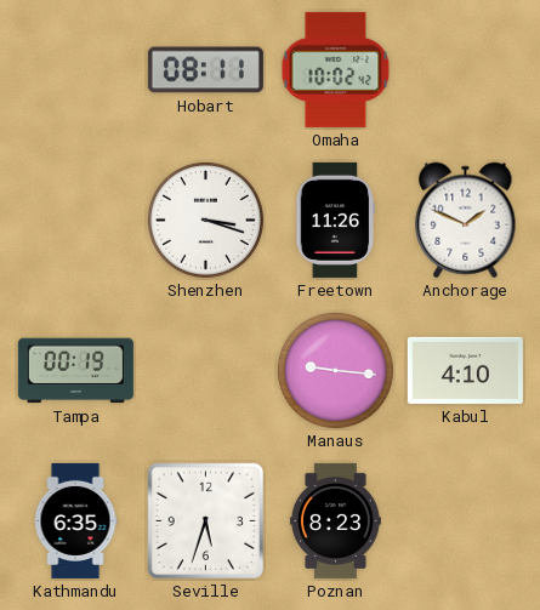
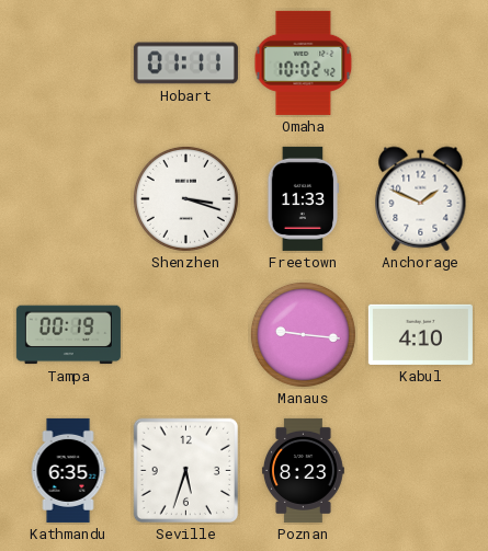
Hobart: 08:11 -> 01:11
Freetown: 11:26 -> 11:33
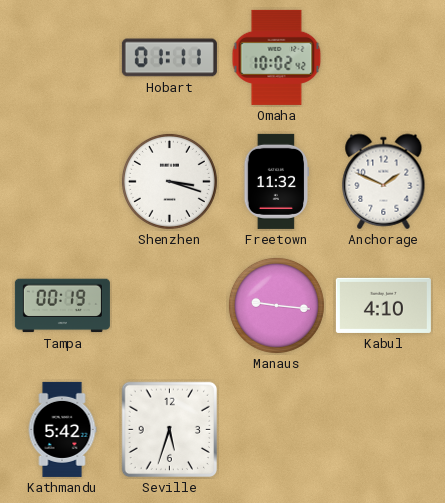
Freetown: 11:33 -> 11:32
Kathmandu: 6:35 -> 5:42
Poznan: 8:23 -> none
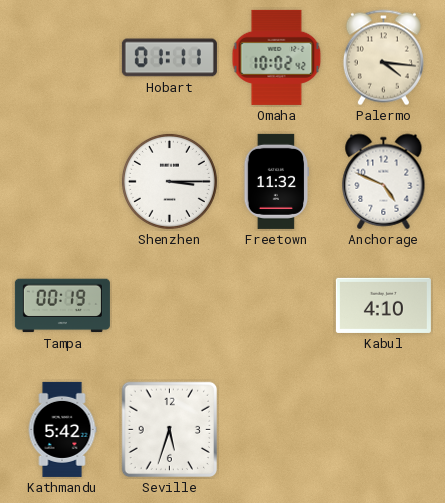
Palermo: none -> 4:16
Shenzhen: 3:18 -> 3:15
Anchorage: 1:49 -> 4:49
Manaus: 9:16 -> none
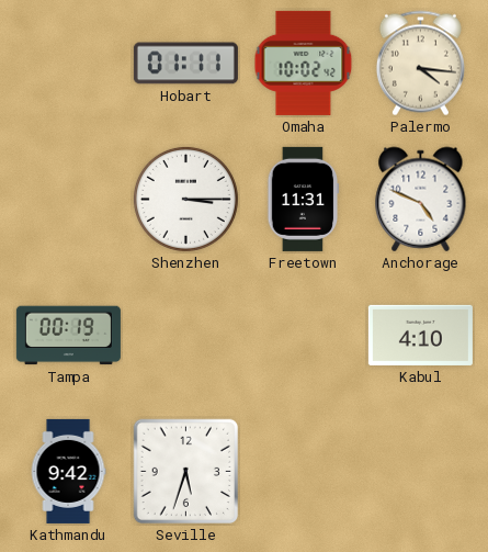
Freetown: 11:32 -> 11:31
Kathmandu: 5:42 -> 9:42
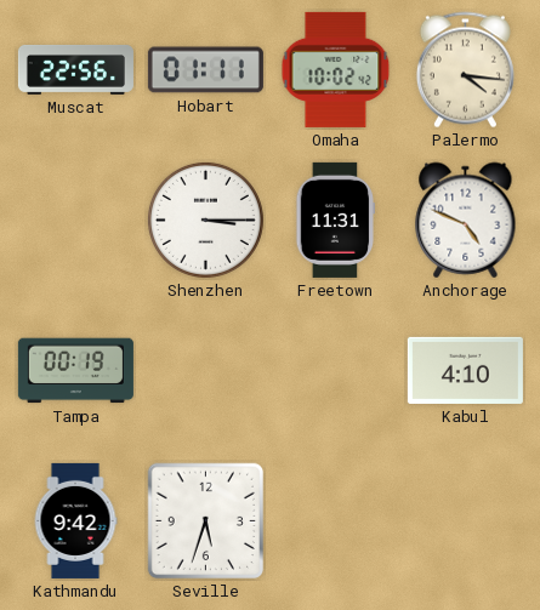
Muscat: none -> 22:56
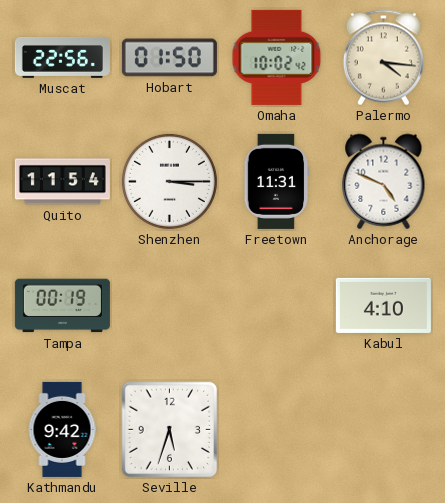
Hobart: 01:11 -> 01:50
Quito: none -> 11:54
